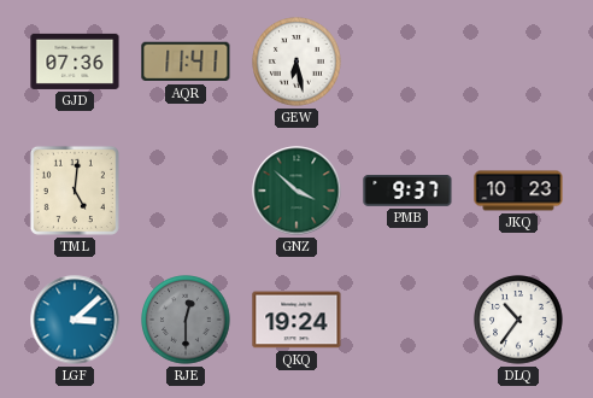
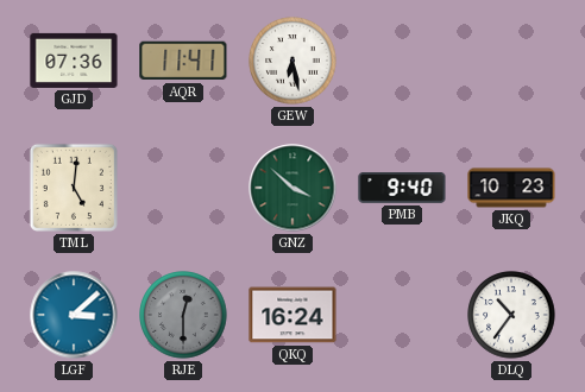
PMB: 9:37 -> 9:40
QKQ: 19:24 -> 16:24
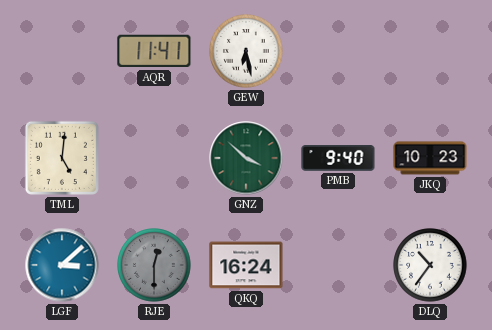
GJD: 07:36 -> none
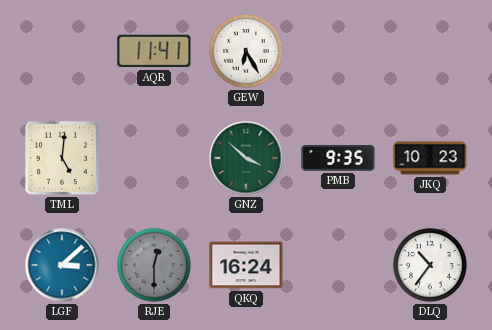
GEW: 6:28 -> 6:25
PMB: 9:40 -> 9:35
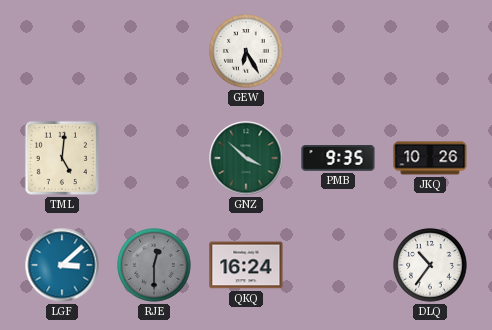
AQR: 11:41 -> none
JKQ: 10:23 -> 10:26
